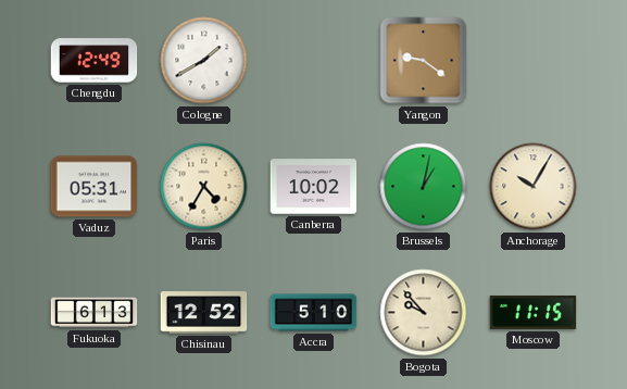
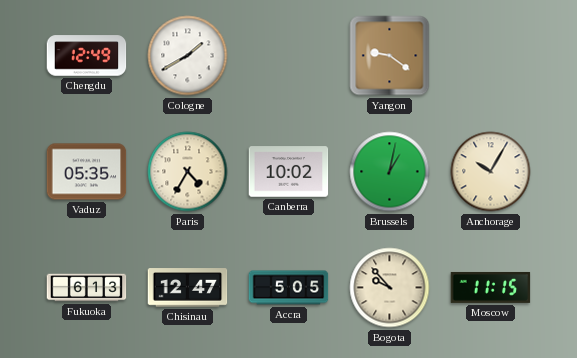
Vaduz: 05:31 -> 05:35
Chisinau: 12:52 -> 12:47
Accra: 5:10 -> 5:05
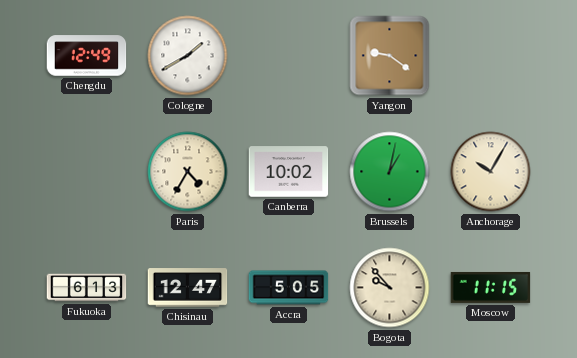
Vaduz: 05:35 -> none
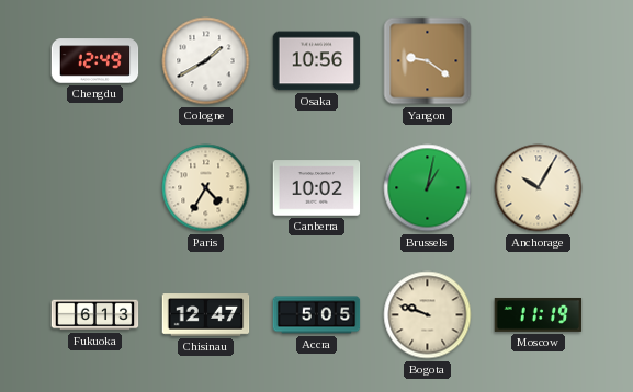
Osaka: none -> 10:56
Bogota: 9:53 -> 9:48
Moscow: 11:15 -> 11:19
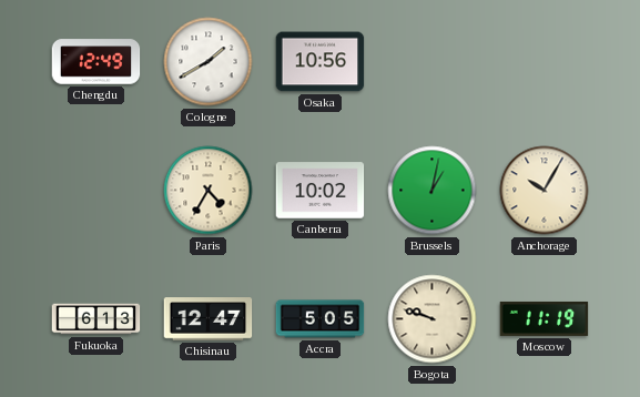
Yangon: 9:21 -> none
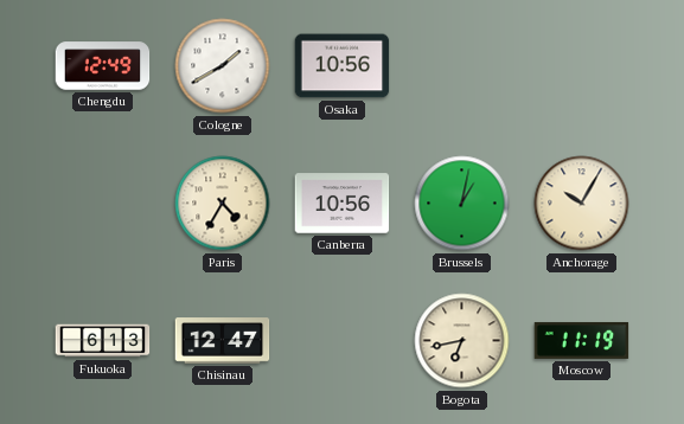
Canberra: 10:02 -> 10:56
Accra: 5:05 -> none
Bogota: 9:48 -> 6:43
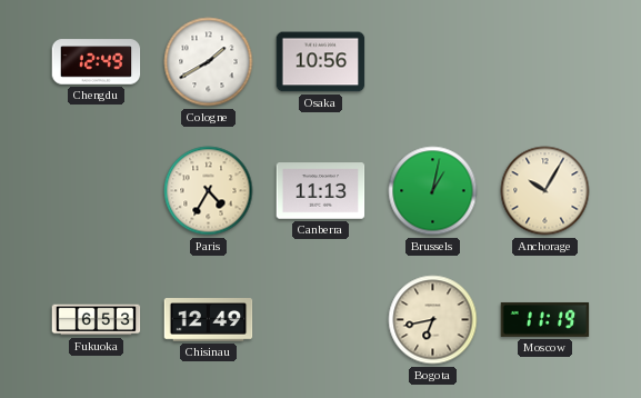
Canberra: 10:56 -> 11:13
Fukuoka: 6:13 -> 6:53
Chisinau: 12:47 -> 12:49
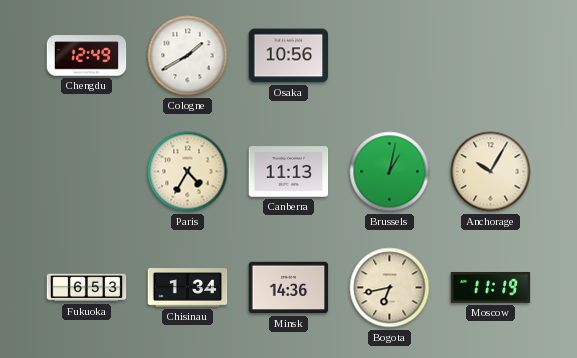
Chisinau: 12:49 -> 1:34
Minsk: none -> 14:36
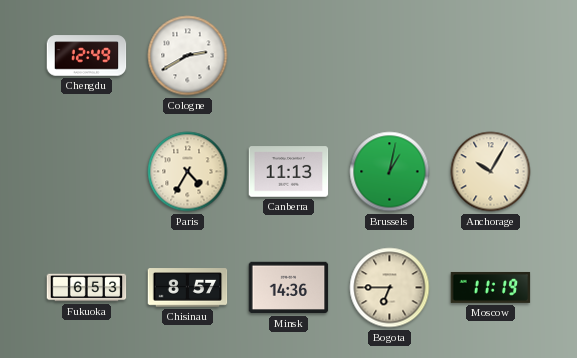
Cologne: 1:40 -> 2:40
Osaka: 10:56 -> none
Chisinau: 1:34 -> 8:57
Bogota: 6:43 -> 6:45
